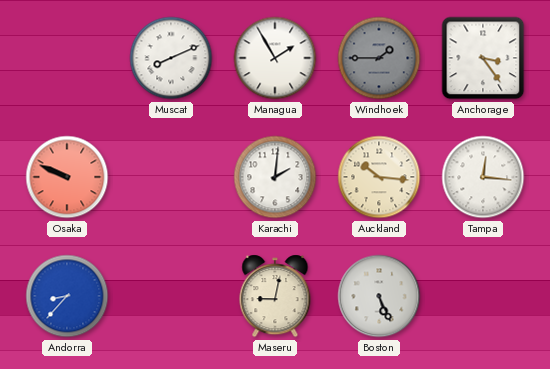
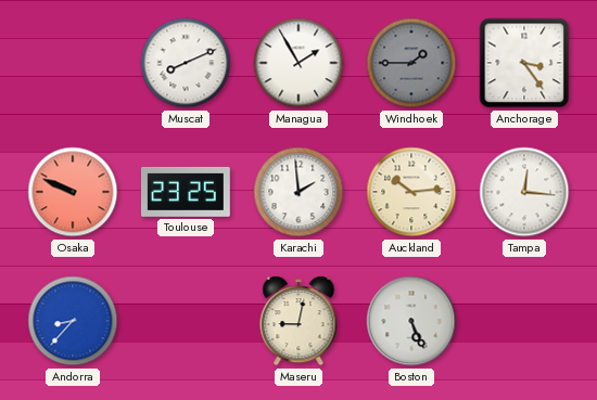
Toulouse: none -> 23:25
Karachi: 2:01 -> 1:59
Auckland: 10:16 -> 10:14
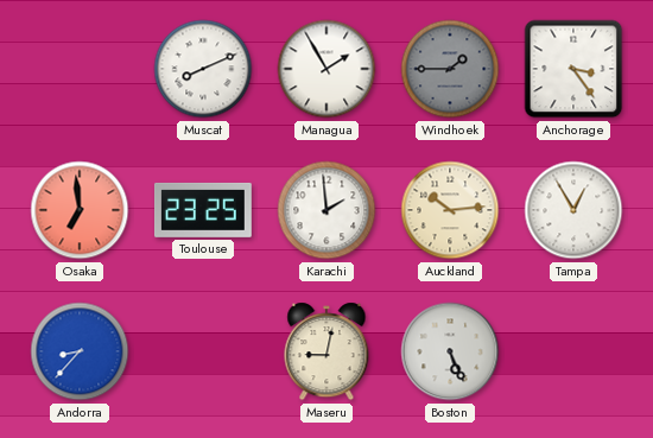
Osaka: 9:49 -> 6:59
Tampa: 12:16 -> 12:55
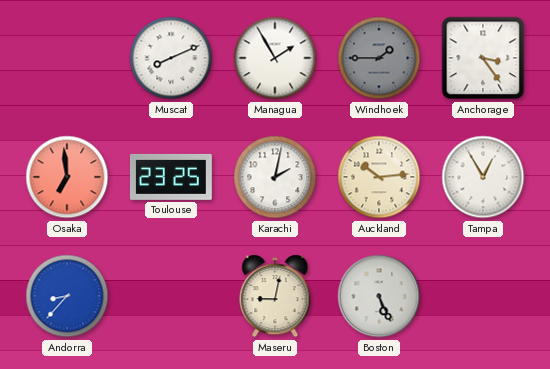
Karachi: 1:59 -> 2:02
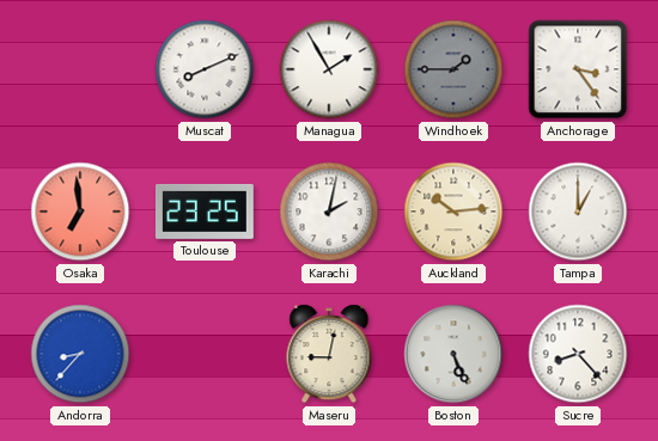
Tampa: 12:55 -> 1:00
Sucre: none -> 8:23
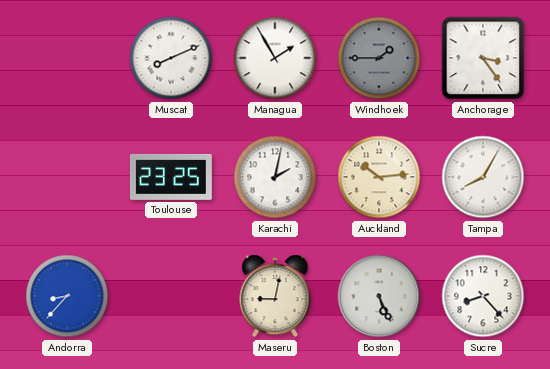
Osaka: 6:59 -> none
Tampa: 1:00 -> 8:05
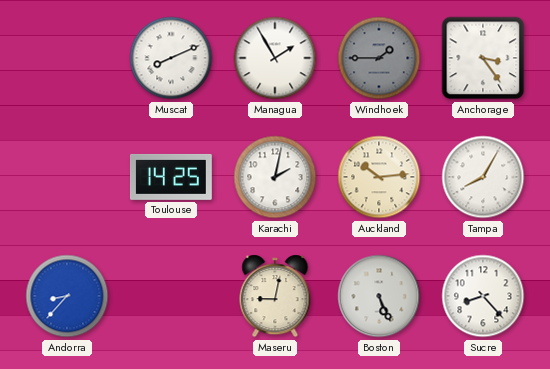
Toulouse: 23:25 -> 14:25
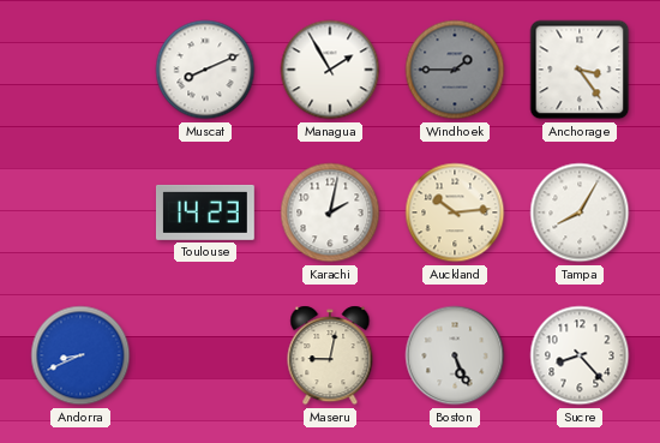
Toulouse: 14:25 -> 14:23
Andorra: 8:37 -> 8:41
